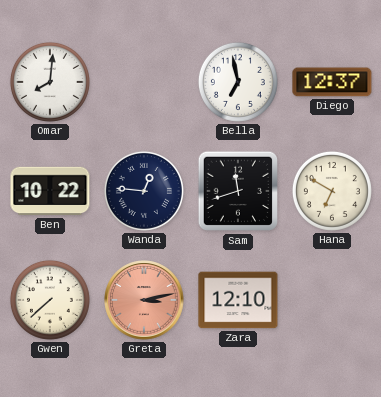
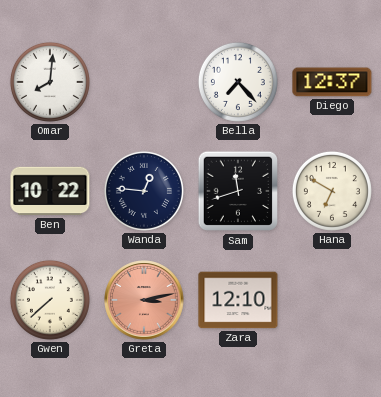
Bella: 6:58 -> 7:23
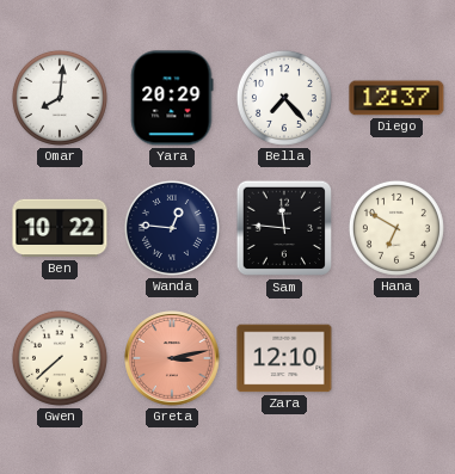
Yara: none -> 20:29
Sam: 11:42 -> 11:46
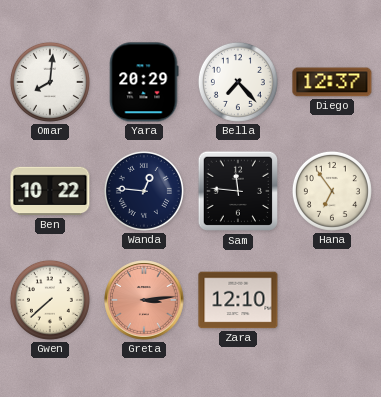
Hana: 6:50 -> 6:54
Greta: 3:13 -> 3:14
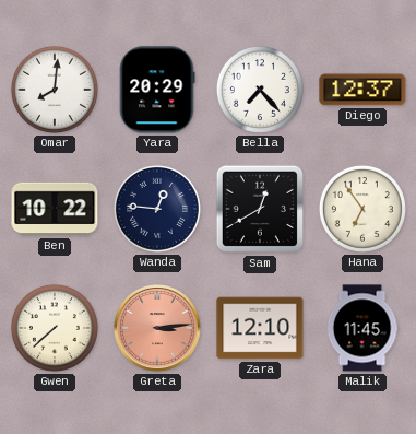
Sam: 11:46 -> 12:40
Malik: none -> 11:45
